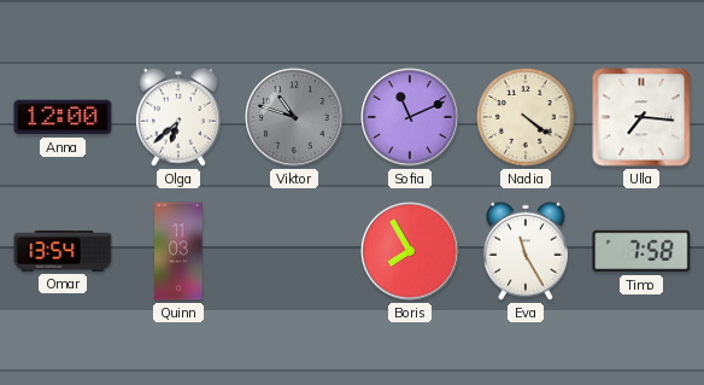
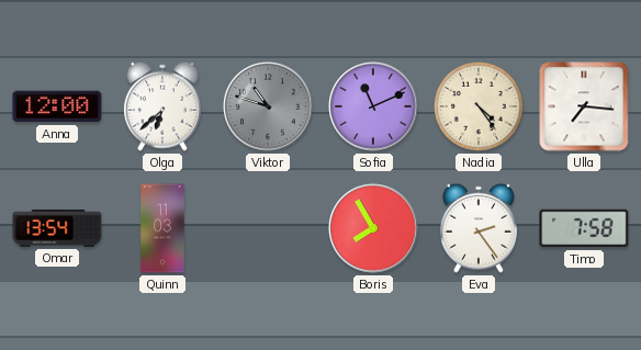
Nadia: 4:21 -> 4:24
Eva: 11:25 -> 2:24
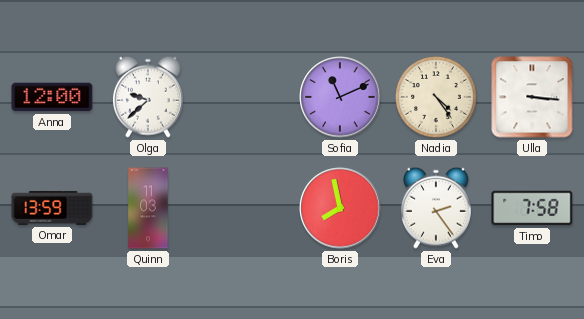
Olga: 6:38 -> 9:38
Viktor: 10:48 -> none
Ulla: 7:16 -> 3:16
Omar: 13:54 -> 13:59
Boris: 7:55 -> 7:58
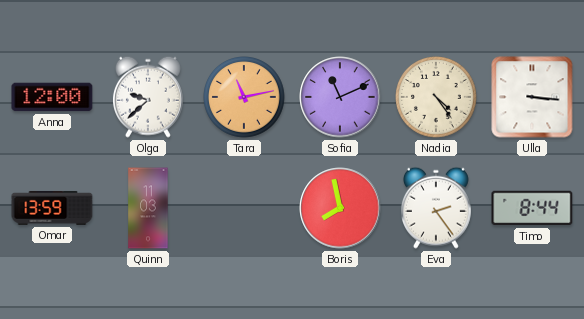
Tara: none -> 11:13
Timo: 7:58 -> 8:44
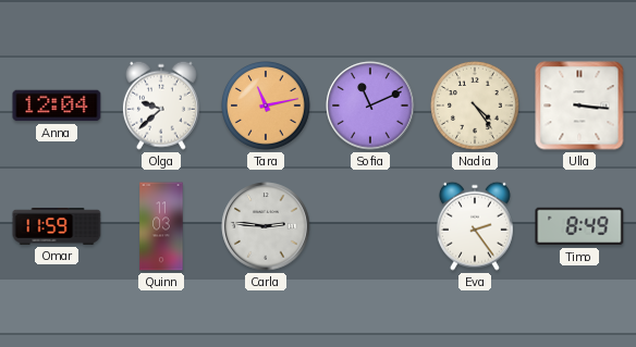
Anna: 12:00 -> 12:04
Omar: 13:59 -> 11:59
Carla: none -> 2:46
Boris: 7:58 -> none
Timo: 8:44 -> 8:49
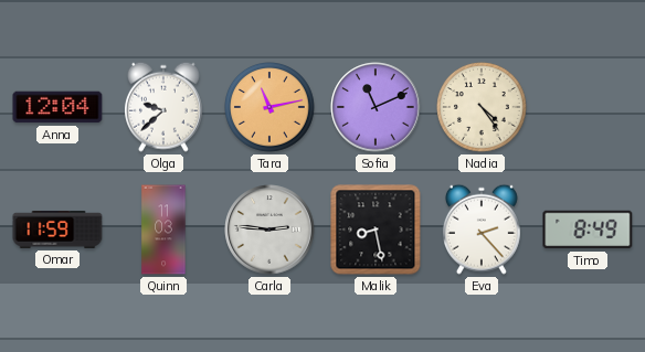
Ulla: 3:16 -> none
Malik: none -> 8:28
Eva: 2:24 -> 2:23
